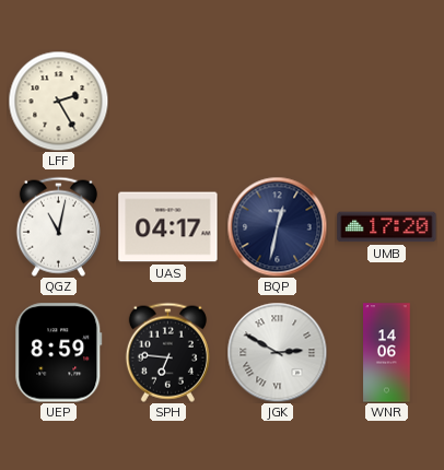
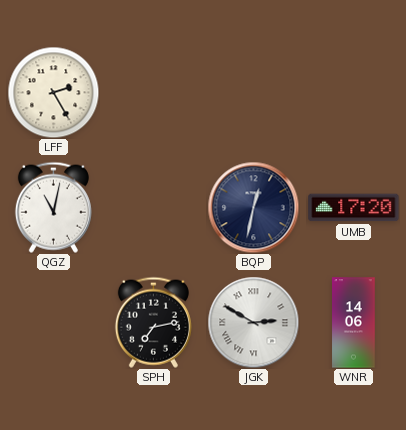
UAS: 04:17 -> none
UEP: 8:59 -> none
SPH: 6:46 -> 7:13
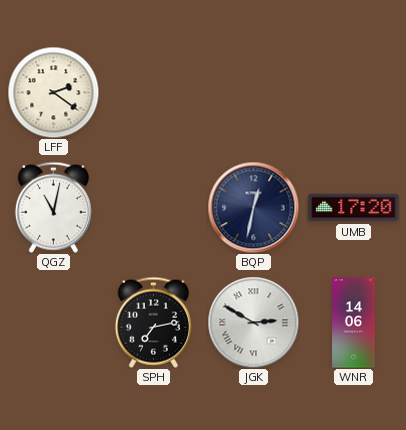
LFF: 2:25 -> 2:21
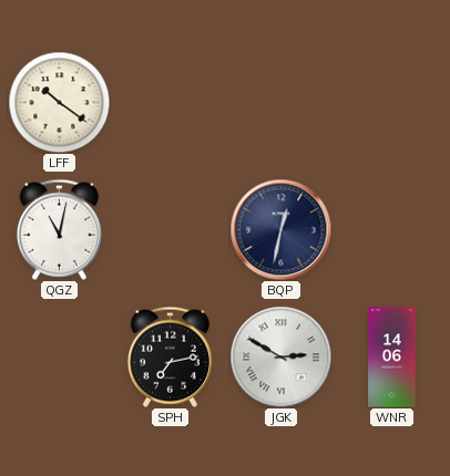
LFF: 2:21 -> 10:21
UMB: 17:20 -> none
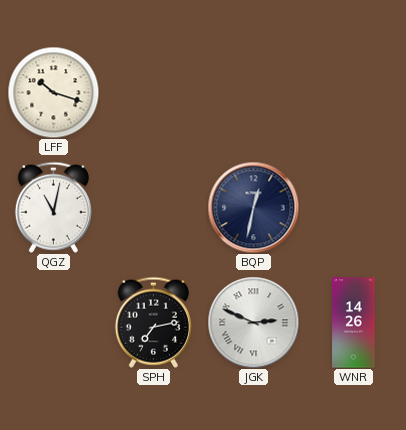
LFF: 10:21 -> 10:18
JGK: 2:50 -> 2:49
WNR: 14:06 -> 14:26
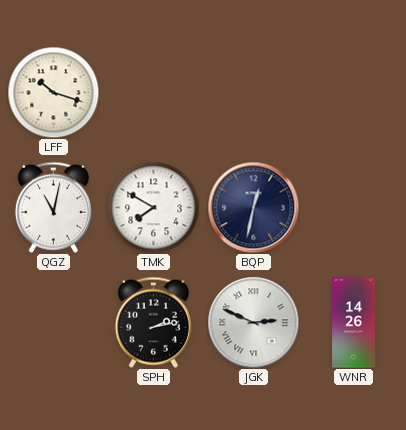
TMK: none -> 7:50
SPH: 7:13 -> 2:13
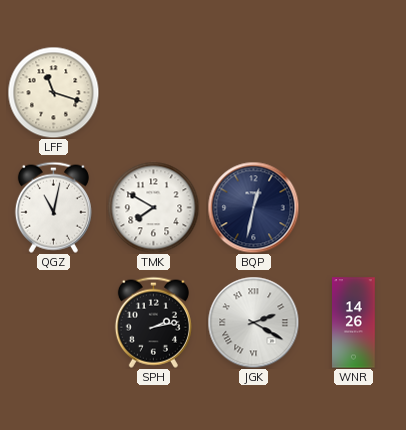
LFF: 10:18 -> 11:18
JGK: 2:49 -> 2:20
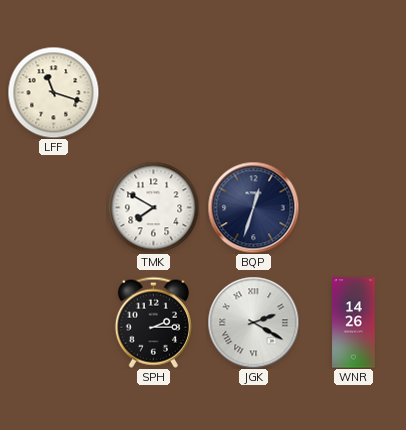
QGZ: 11:02 -> none
BQP: 12:32 -> 12:33
SPH: 2:13 -> 2:15
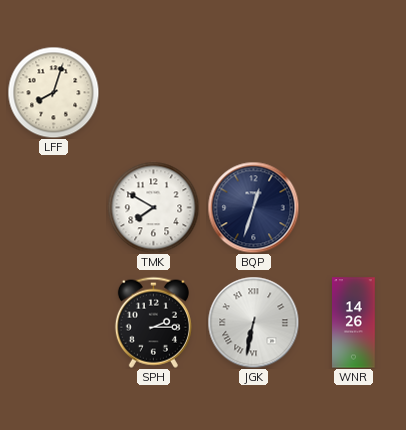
LFF: 11:18 -> 8:03
JGK: 2:20 -> 6:32
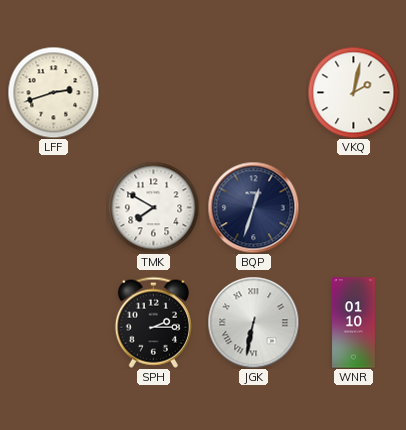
LFF: 8:03 -> 2:42
VKQ: none -> 2:02
WNR: 14:26 -> 01:10
